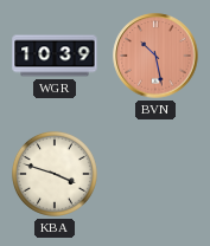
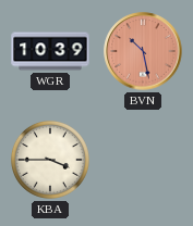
KBA: 3:48 -> 3:45
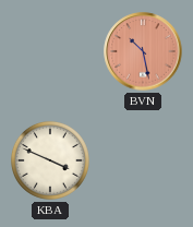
WGR: 10:39 -> none
KBA: 3:45 -> 3:49
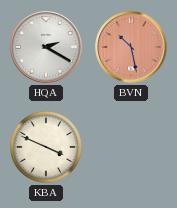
HQA: none -> 2:20
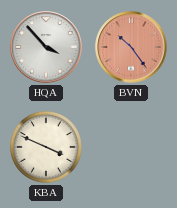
HQA: 2:20 -> 3:53
BVN: 10:28 -> 10:24
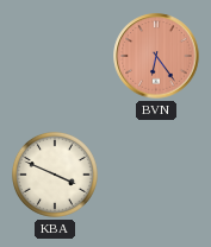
HQA: 3:53 -> none
BVN: 10:24 -> 6:24
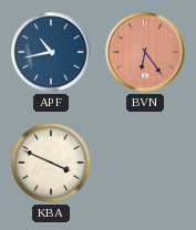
APF: none -> 10:43
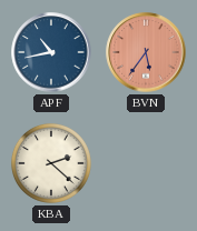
BVN: 6:24 -> 5:36
KBA: 3:49 -> 2:22
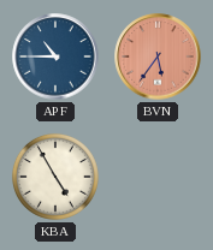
APF: 10:43 -> 10:45
KBA: 2:22 -> 4:55
